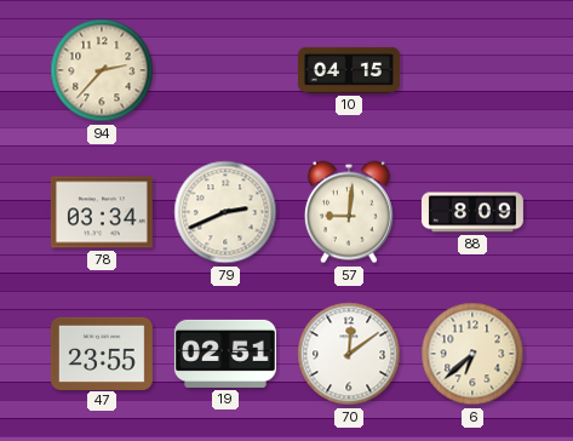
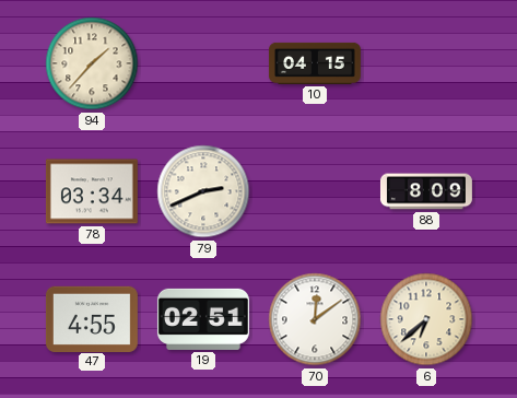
94: 2:37 -> 1:37
57: 9:01 -> none
47: 23:55 -> 4:55
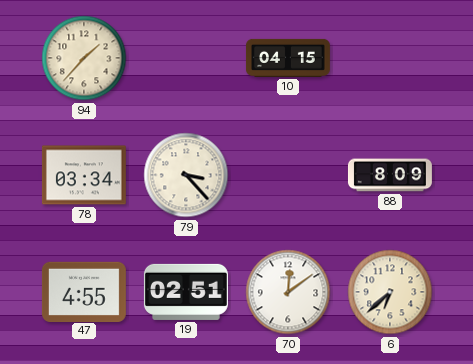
79: 2:41 -> 3:23
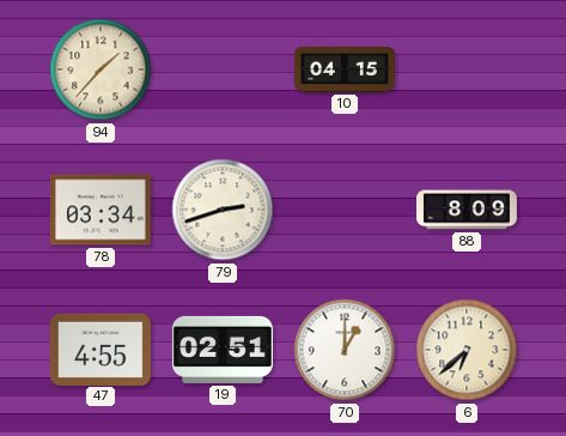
79: 3:23 -> 2:42
70: 12:09 -> 1:00
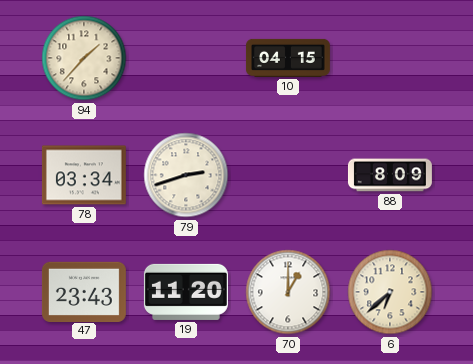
47: 4:55 -> 23:43
19: 02:51 -> 11:20
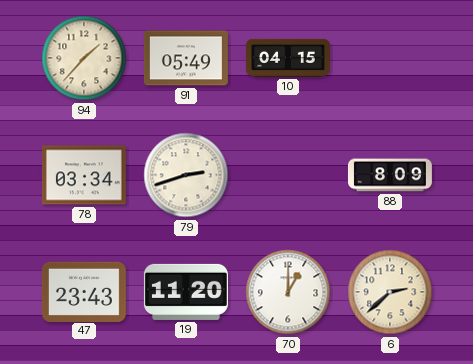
91: none -> 05:49
6: 6:38 -> 2:38
